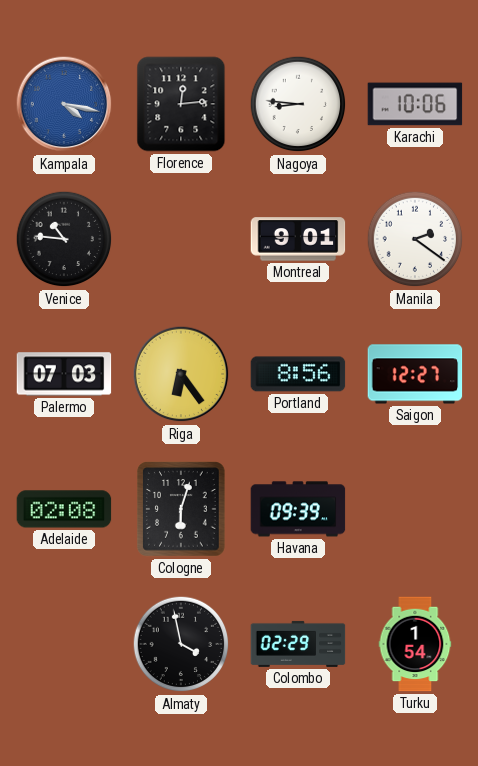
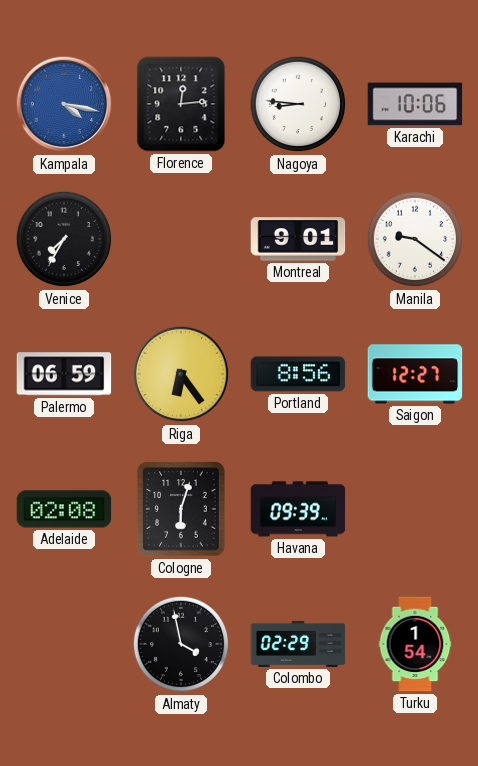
Venice: 10:46 -> 7:35
Manila: 2:21 -> 9:21
Palermo: 07:03 -> 06:59
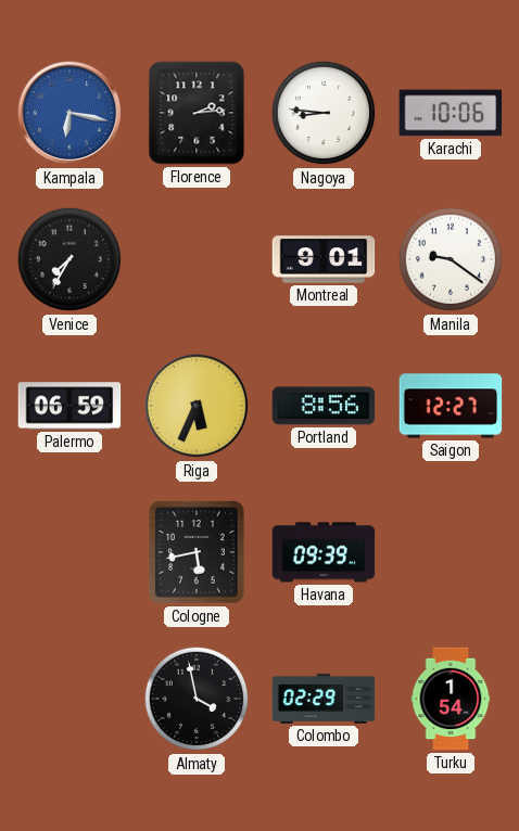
Kampala: 4:17 -> 6:17
Florence: 12:14 -> 2:14
Riga: 6:24 -> 5:34
Adelaide: 02:08 -> none
Cologne: 6:03 -> 5:43
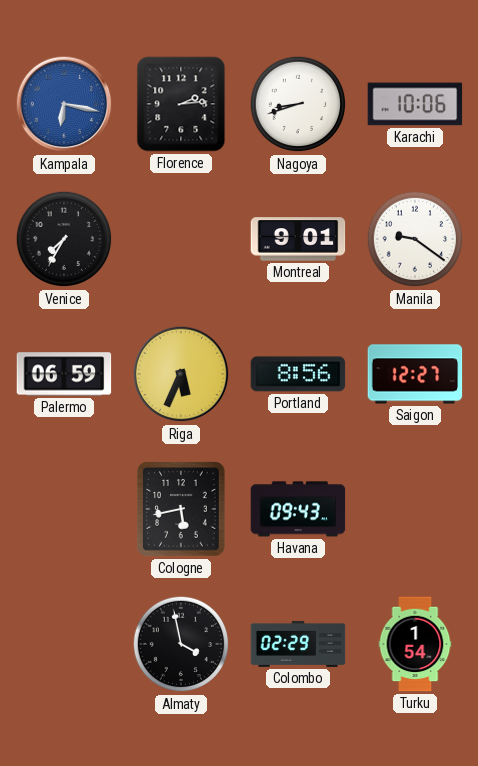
Nagoya: 8:46 -> 8:42
Havana: 09:39 -> 09:43
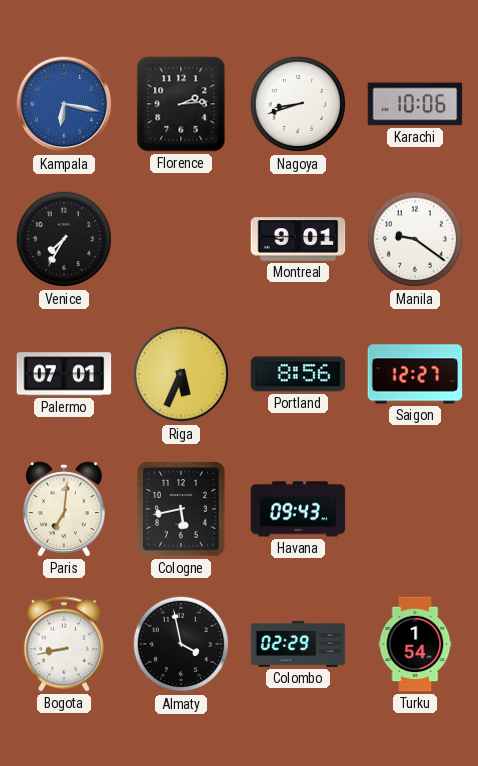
Palermo: 06:59 -> 07:01
Paris: none -> 7:01
Bogota: none -> 8:43
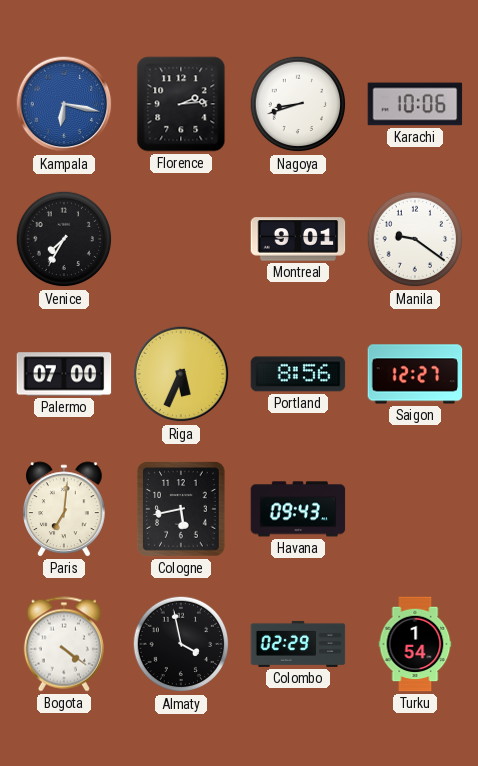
Palermo: 07:01 -> 07:00
Bogota: 8:43 -> 4:21
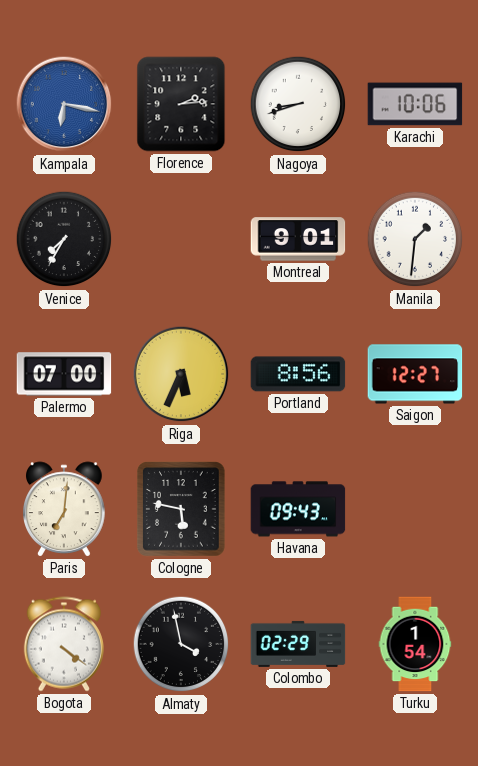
Manila: 9:21 -> 1:31
Cologne: 5:43 -> 5:47
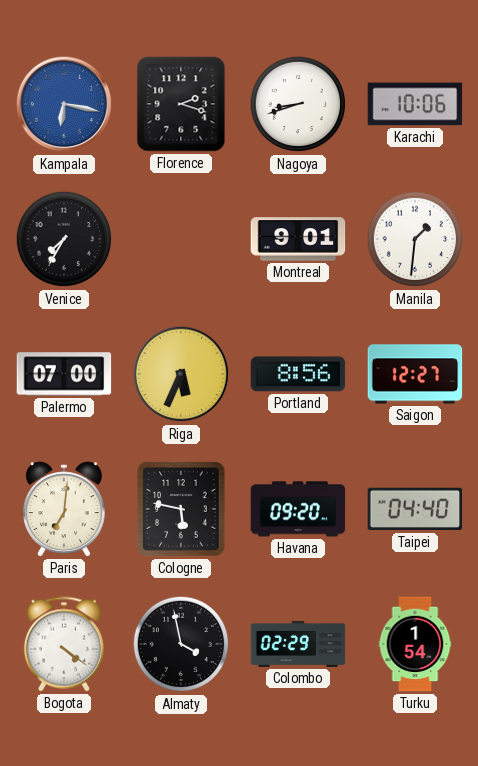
Florence: 2:14 -> 2:18
Havana: 09:43 -> 09:20
Taipei: none -> 04:40
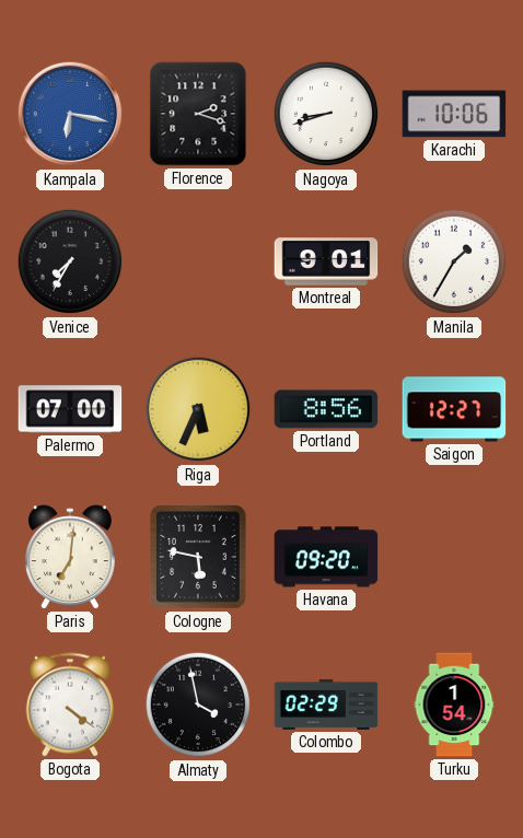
Manila: 1:31 -> 1:35
Taipei: 04:40 -> none
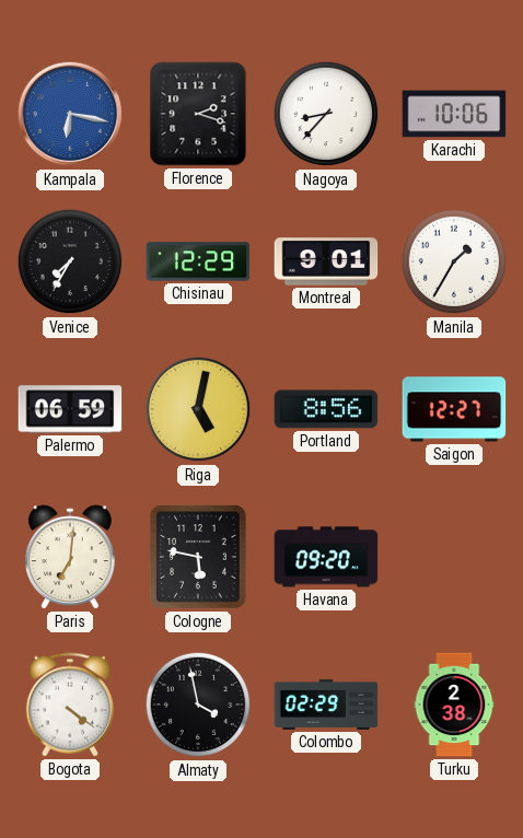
Nagoya: 8:42 -> 8:37
Chisinau: none -> 12:29
Palermo: 07:00 -> 06:59
Riga: 5:34 -> 5:02
Turku: 1:54 -> 2:38
